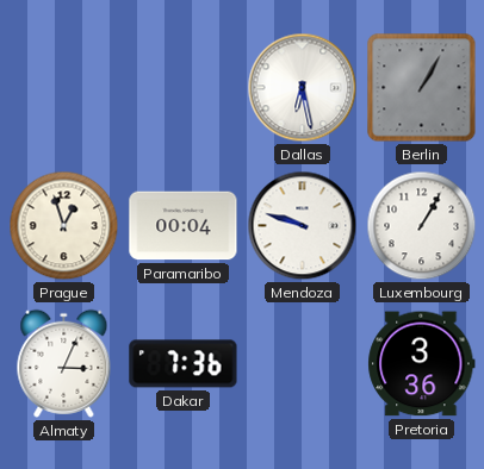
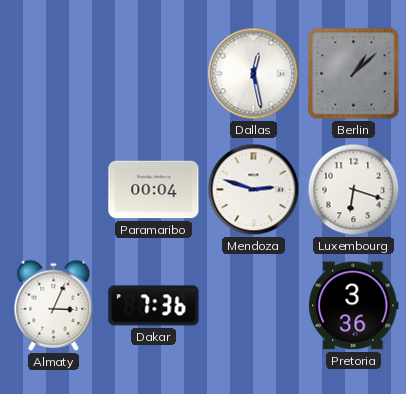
Dallas: 6:28 -> 12:28
Berlin: 1:05 -> 1:08
Prague: 12:57 -> none
Mendoza: 9:48 -> 2:48
Luxembourg: 1:05 -> 6:18
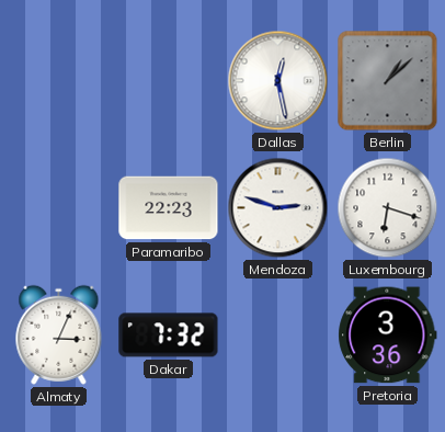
Paramaribo: 00:04 -> 22:23
Dakar: 7:36 -> 7:32
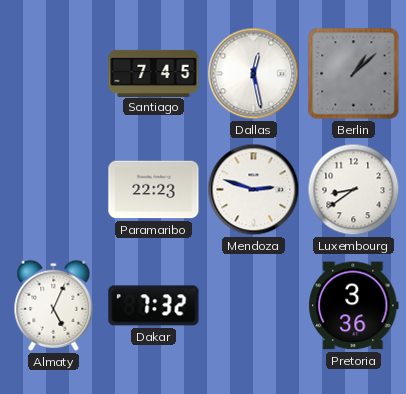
Santiago: none -> 7:45
Luxembourg: 6:18 -> 8:39
Almaty: 3:04 -> 5:04
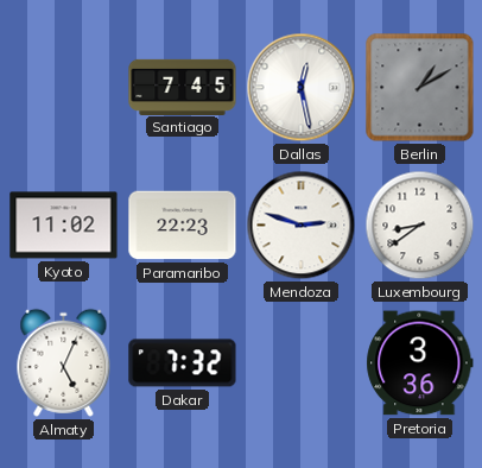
Berlin: 1:08 -> 1:10
Kyoto: none -> 11:02
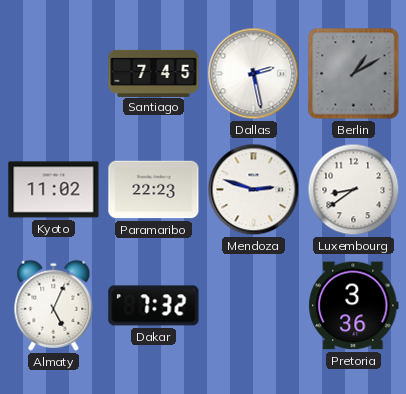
Dallas: 12:28 -> 2:28
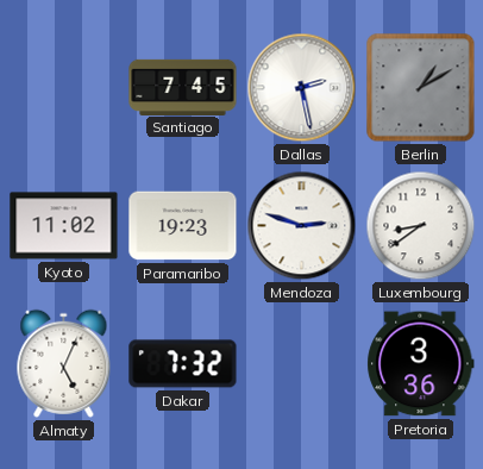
Paramaribo: 22:23 -> 19:23
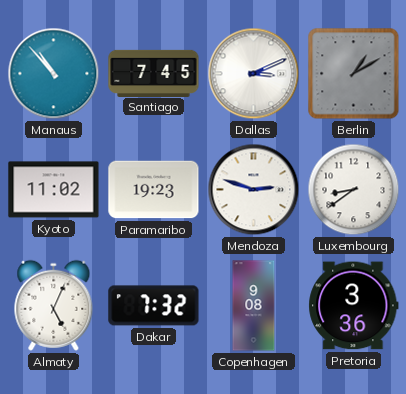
Manaus: none -> 10:53
Dallas: 2:28 -> 3:11
Copenhagen: none -> 9:08
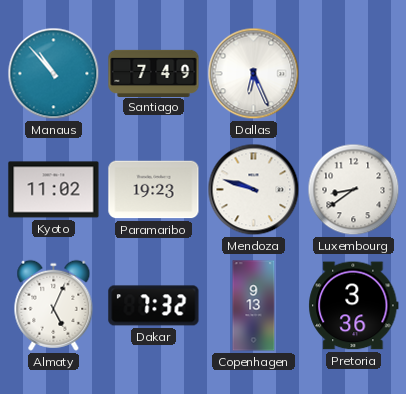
Santiago: 7:45 -> 7:49
Dallas: 3:11 -> 6:26
Berlin: 1:10 -> none
Mendoza: 2:48 -> 9:48
Copenhagen: 9:08 -> 9:13
